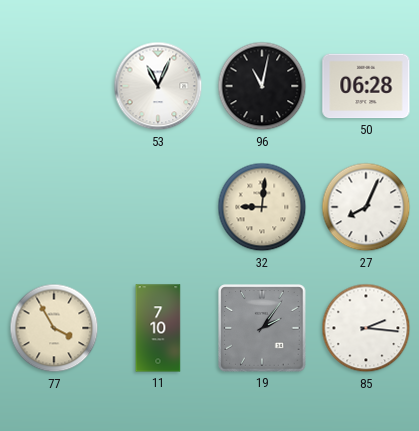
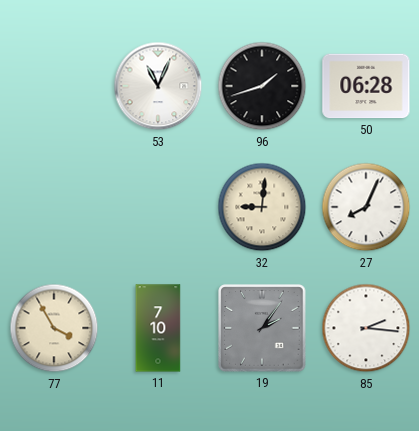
96: 11:02 -> 1:42
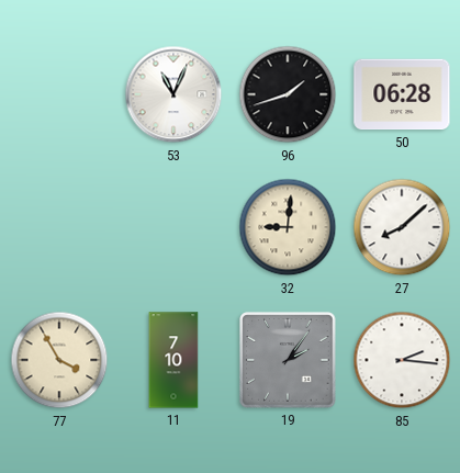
27: 8:04 -> 8:08
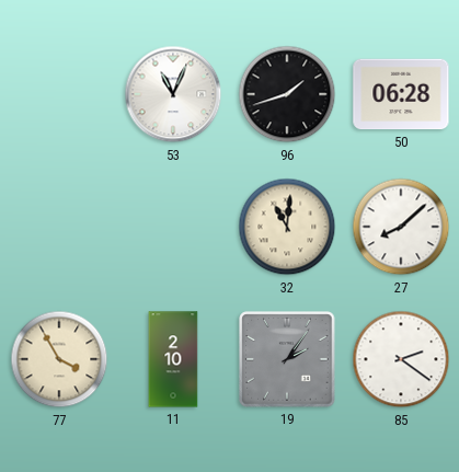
32: 9:01 -> 11:01
11: 7:10 -> 2:10
85: 2:16 -> 2:21
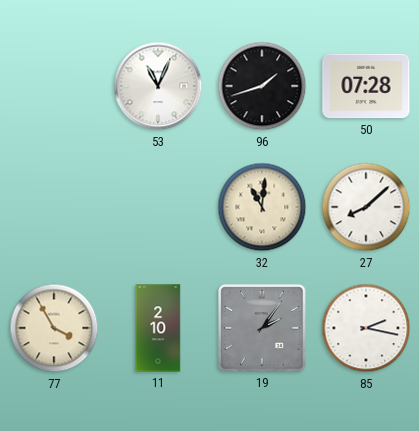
50: 06:28 -> 07:28
85: 2:21 -> 2:17
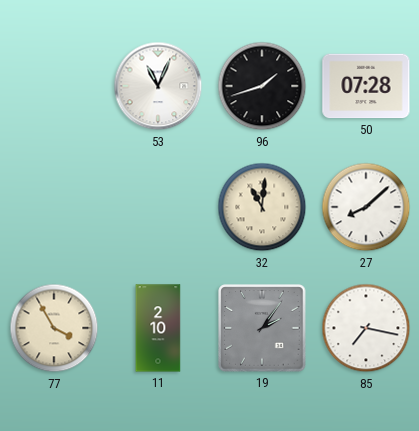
85: 2:17 -> 7:17
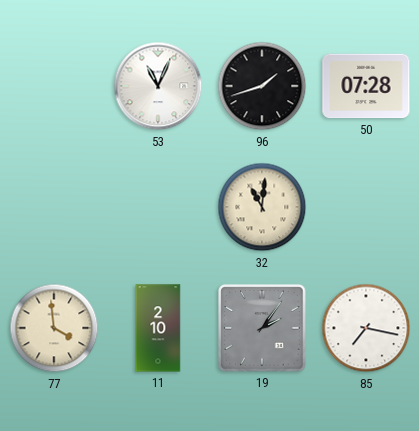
27: 8:08 -> none
77: 3:55 -> 3:59
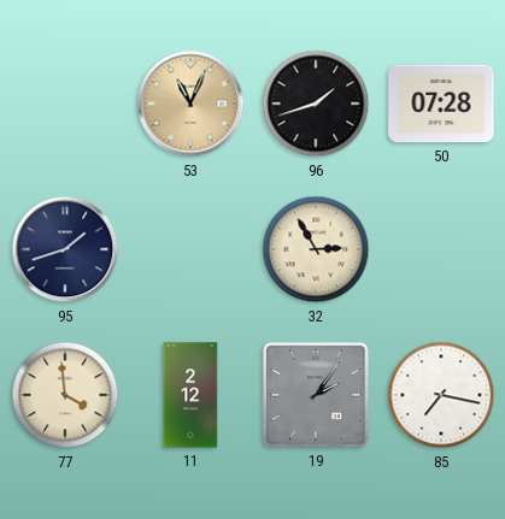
53 dial: white -> champagne
95: none -> 1:42
32: 11:01 -> 2:55
11: 2:10 -> 2:12
